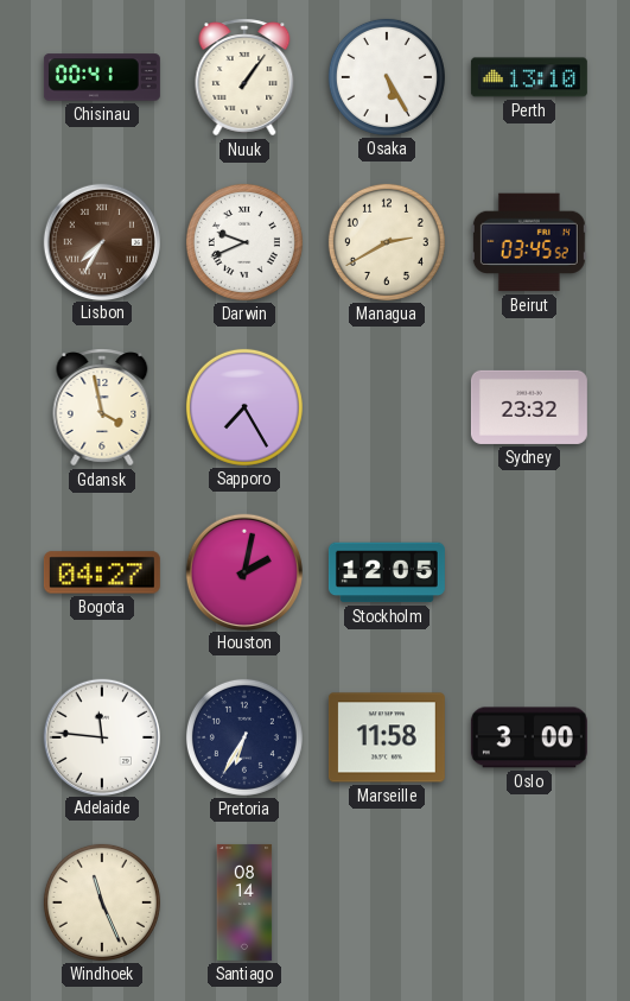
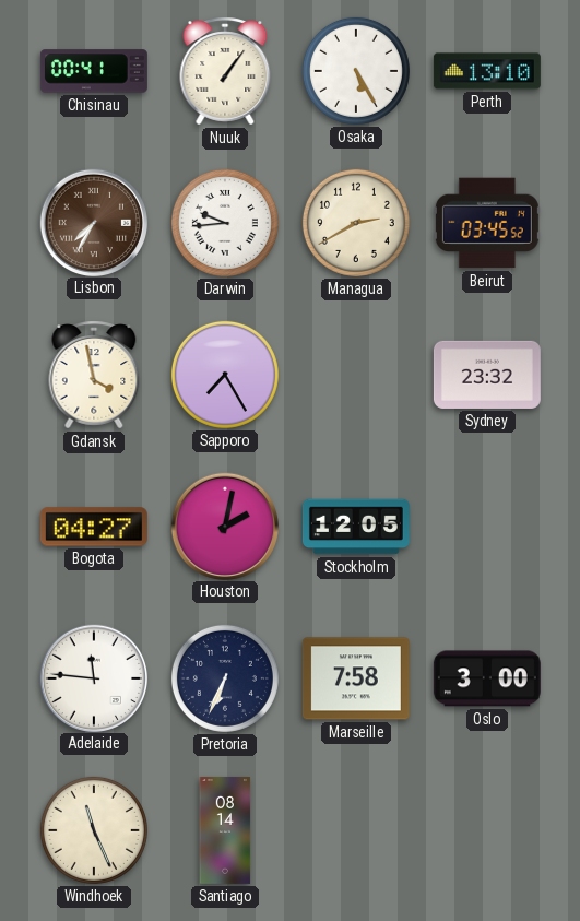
Darwin: 9:41 -> 9:44
Pretoria: 6:35 -> 6:34
Marseille: 11:58 -> 7:58
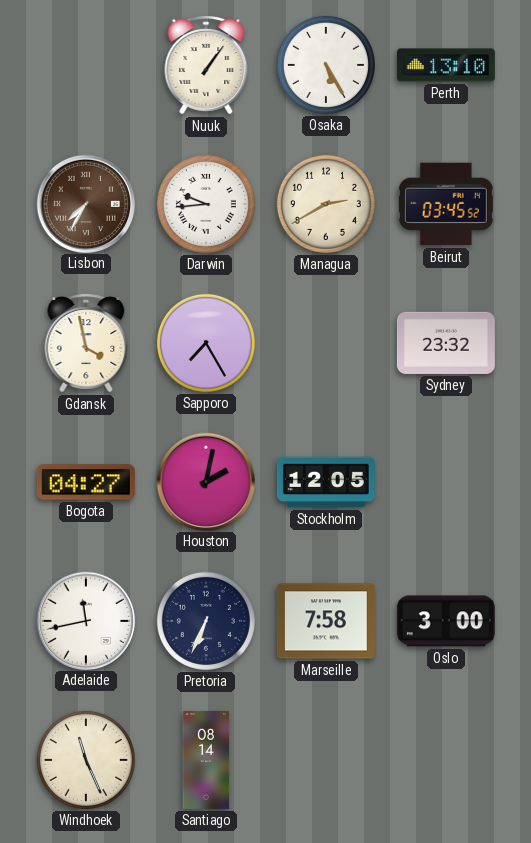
Chisinau: 00:41 -> none
Adelaide: 11:46 -> 11:43
